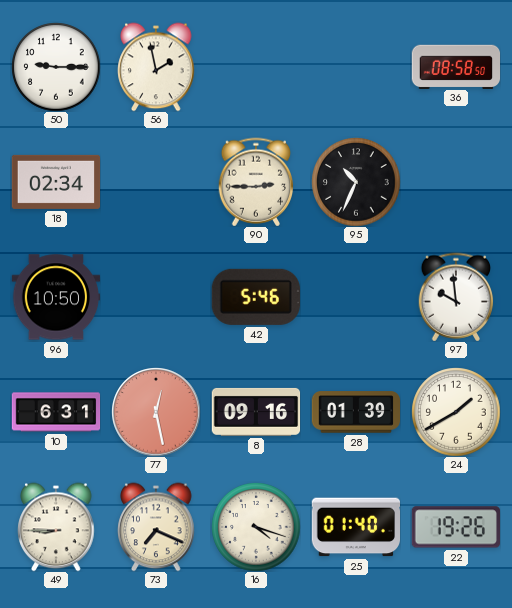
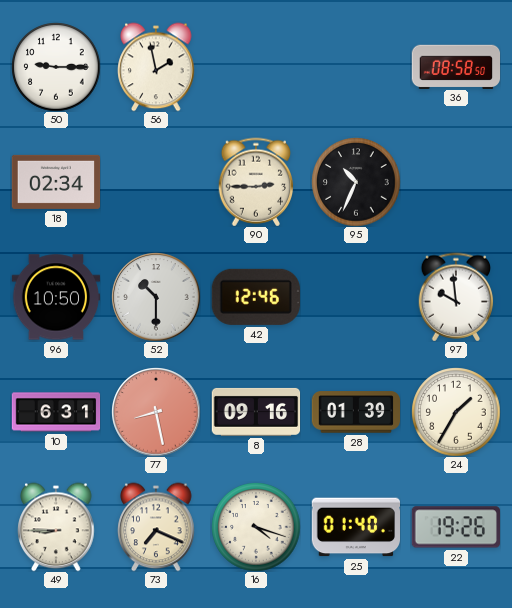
52: none -> 10:30
42: 5:46 -> 12:46
77: 12:28 -> 8:28
24: 1:40 -> 1:35
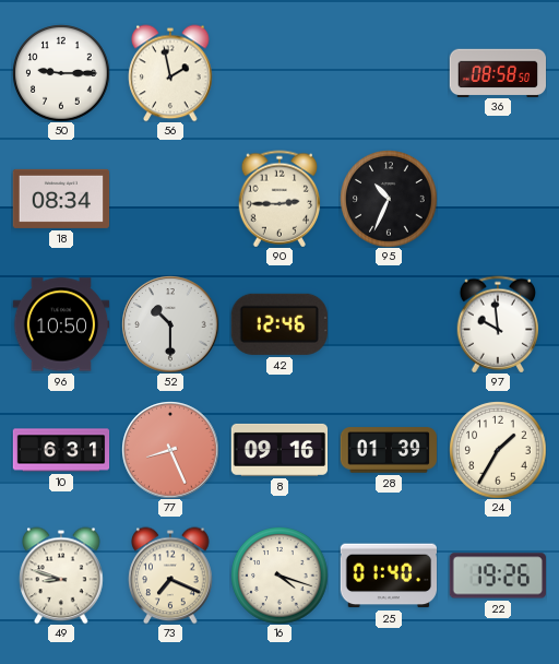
18: 02:34 -> 08:34
77: 8:28 -> 8:26
49: 8:45 -> 8:48
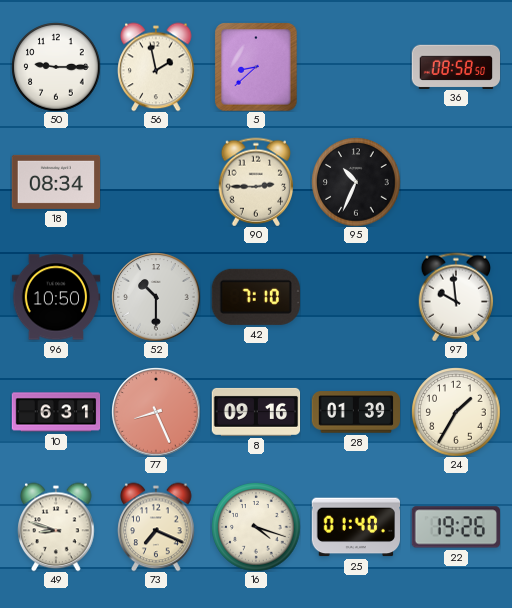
5: none -> 8:38
42: 12:46 -> 7:10
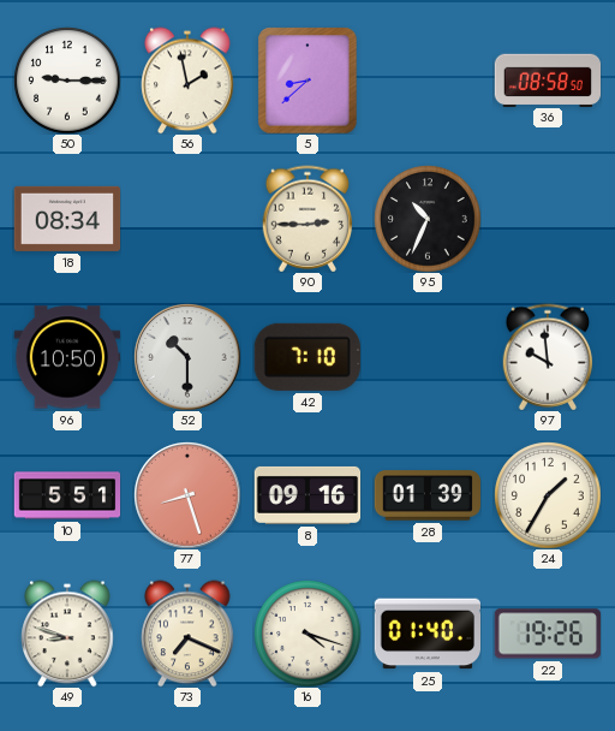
10: 6:31 -> 5:51
77: 8:26 -> 8:27
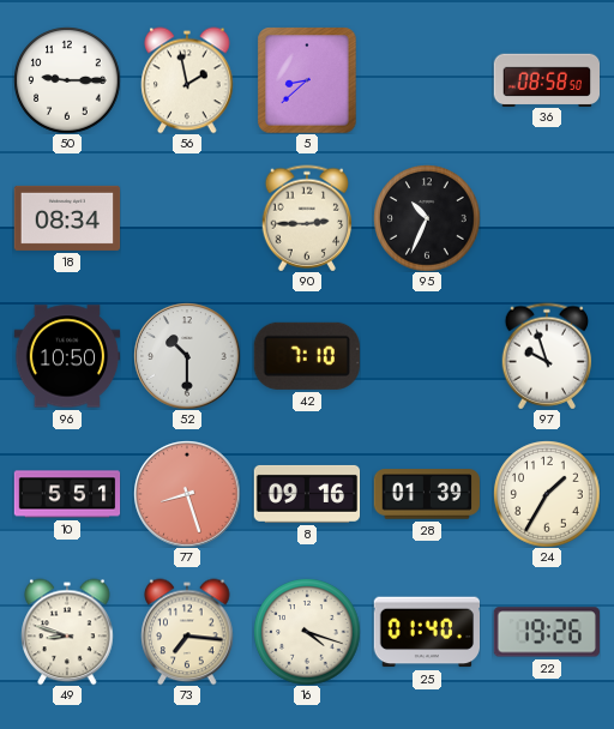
97: 9:59 -> 9:57
73: 7:19 -> 7:16
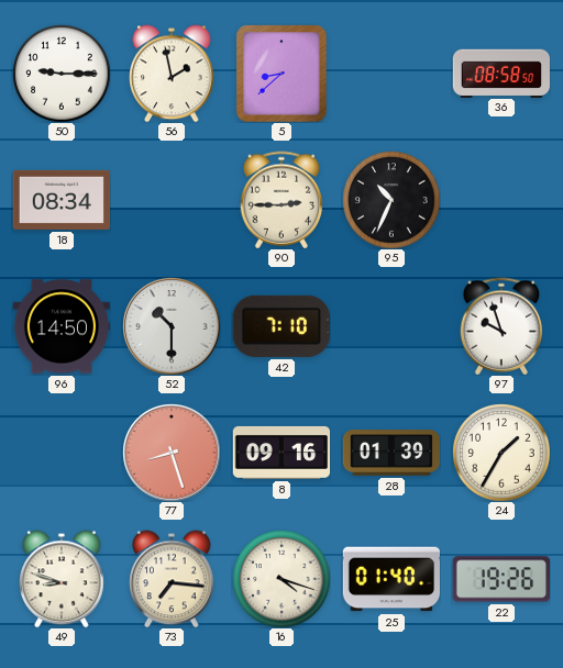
96: 10:50 -> 14:50
10: 5:51 -> none
